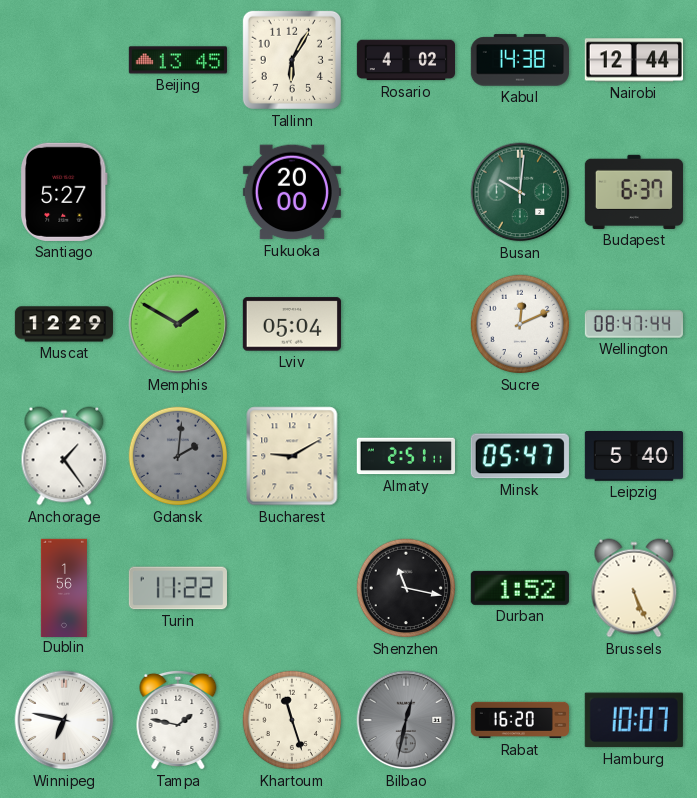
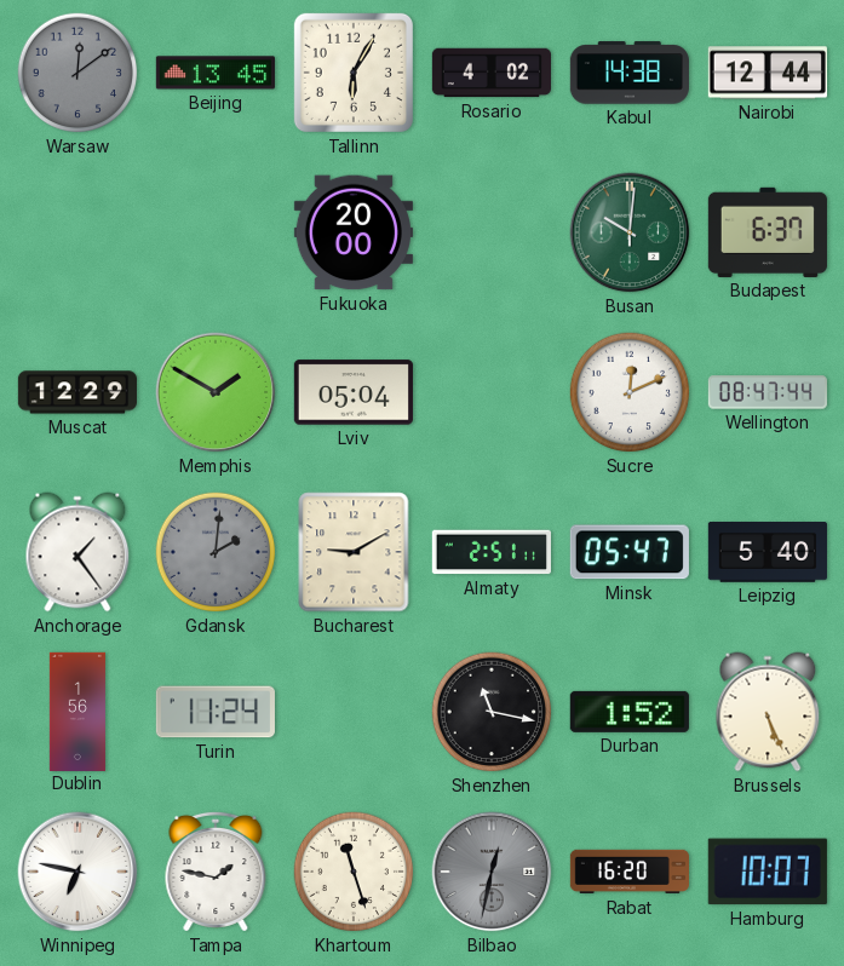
Warsaw: none -> 12:09
Santiago: 5:27 -> none
Turin: 11:22 -> 11:24
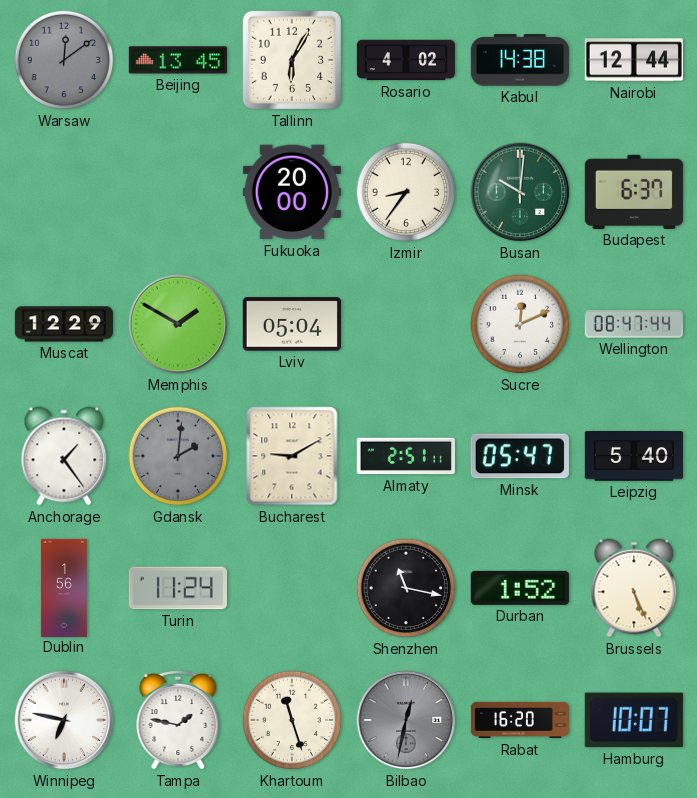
Izmir: none -> 8:36
